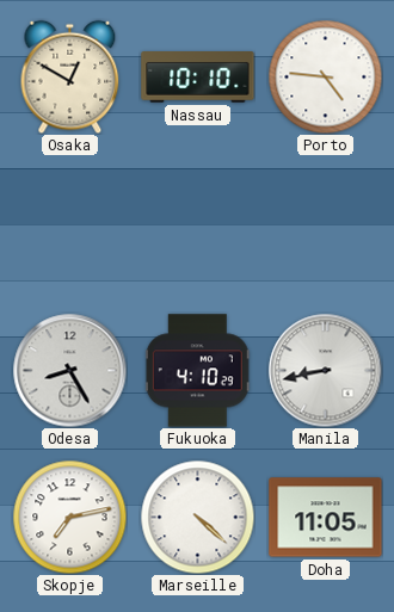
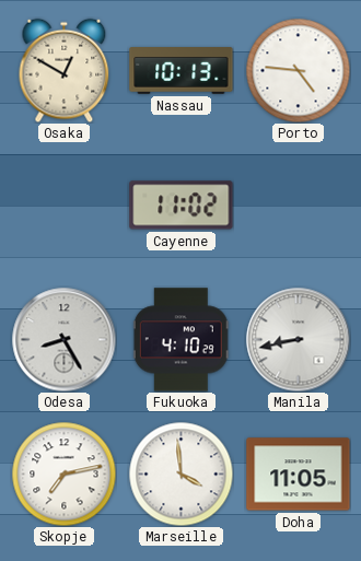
Nassau: 10:10 -> 10:13
Cayenne: none -> 11:02
Marseille: 4:22 -> 3:59
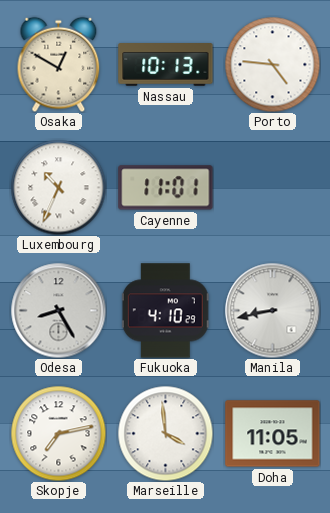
Luxembourg: none -> 10:34
Cayenne: 11:02 -> 11:01
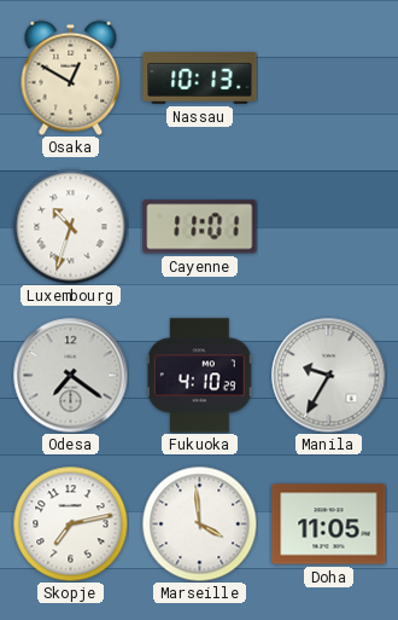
Porto: 4:46 -> none
Luxembourg: 10:34 -> 10:33
Odesa: 8:25 -> 7:21
Manila: 8:43 -> 9:35
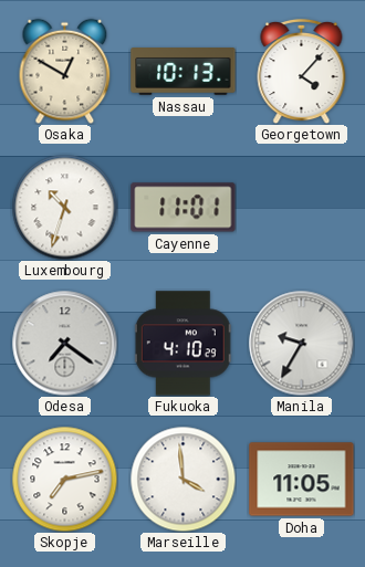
Georgetown: none -> 4:07
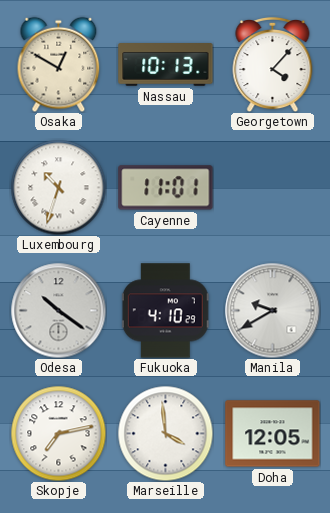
Odesa: 7:21 -> 10:21
Manila: 9:35 -> 9:40
Doha: 11:05 -> 12:05
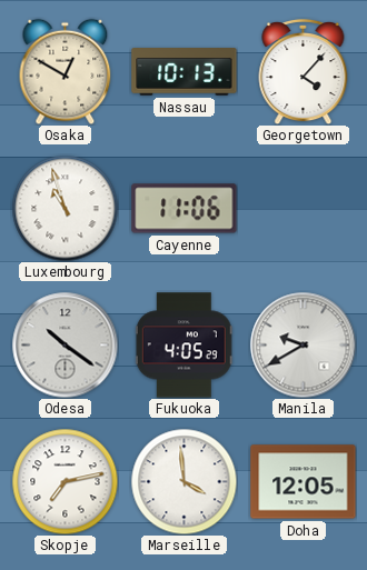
Luxembourg: 10:33 -> 10:57
Cayenne: 11:01 -> 11:06
Fukuoka: 4:10 -> 4:05
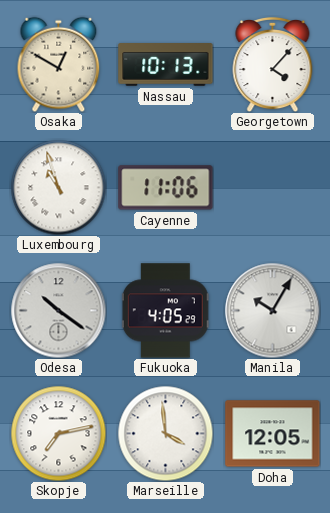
Manila: 9:40 -> 10:05
